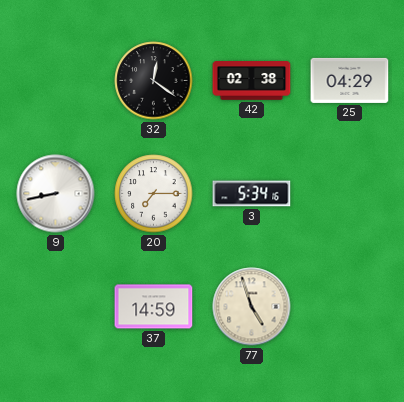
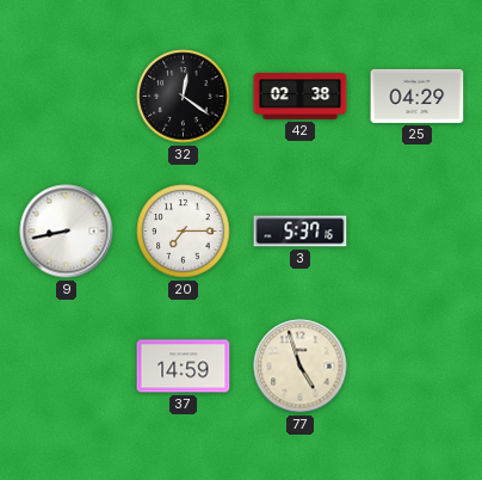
3: 5:34 -> 5:37
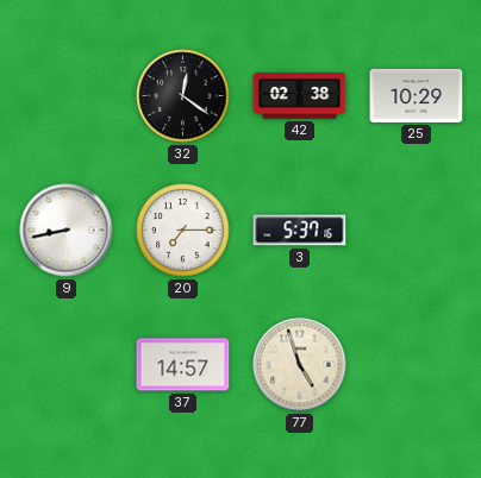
25: 04:29 -> 10:29
37: 14:59 -> 14:57
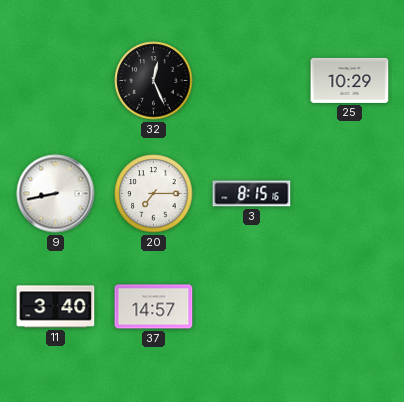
32: 12:21 -> 12:26
42: 02:38 -> none
3: 5:37 -> 8:15
11: none -> 3:40
77: 4:57 -> none
